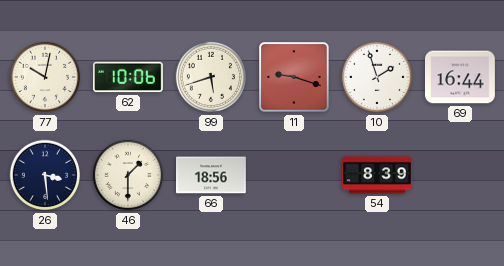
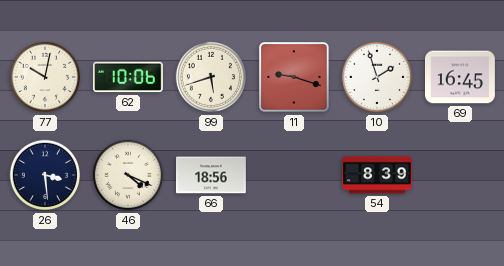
69: 16:44 -> 16:45
46: 1:30 -> 4:19
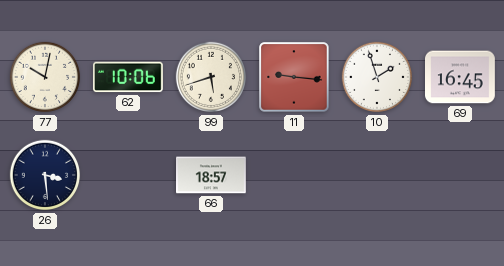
11: 9:18 -> 9:16
46: 4:19 -> none
66: 18:56 -> 18:57
54: 8:39 -> none
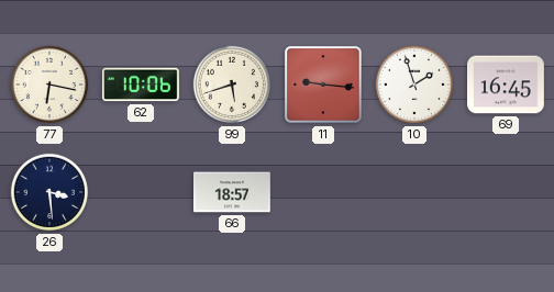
77: 10:02 -> 6:17
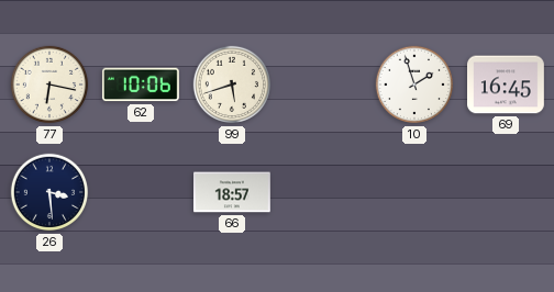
11: 9:16 -> none
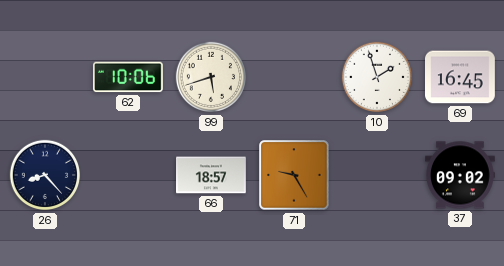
77: 6:17 -> none
26: 3:29 -> 8:23
71: none -> 9:25
37: none -> 09:02
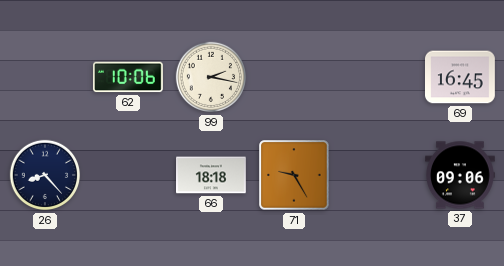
99: 5:42 -> 2:17
10: 1:57 -> none
66: 18:57 -> 18:18
37: 09:02 -> 09:06
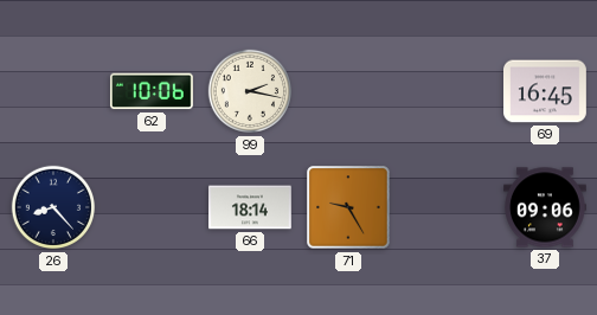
66: 18:18 -> 18:14
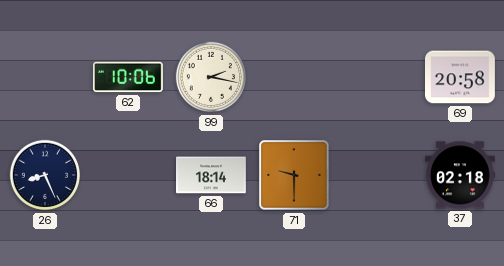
69: 16:45 -> 20:58
26: 8:23 -> 8:26
71: 9:25 -> 9:30
37: 09:06 -> 02:18
